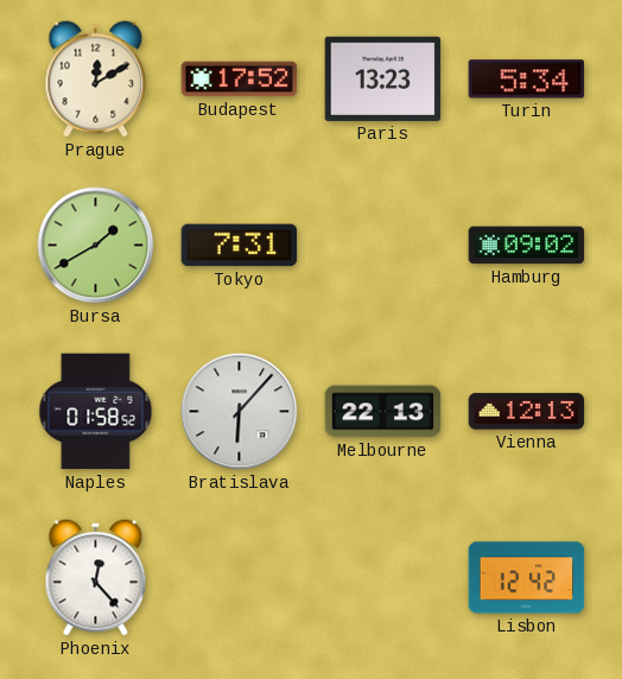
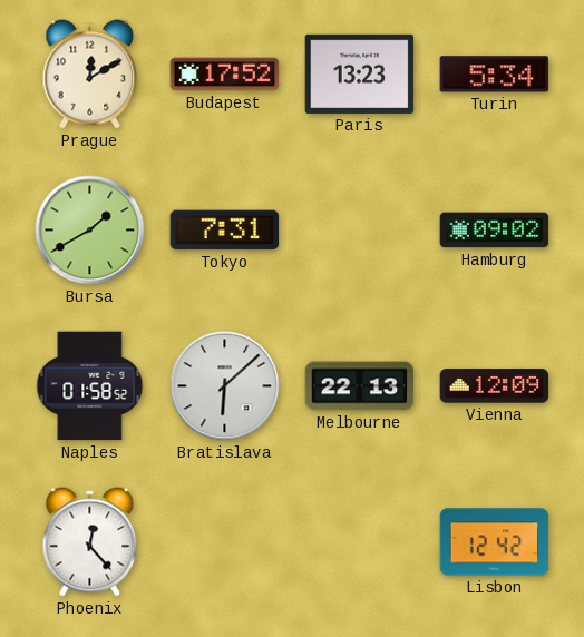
Bratislava: 6:07 -> 6:08
Vienna: 12:13 -> 12:09
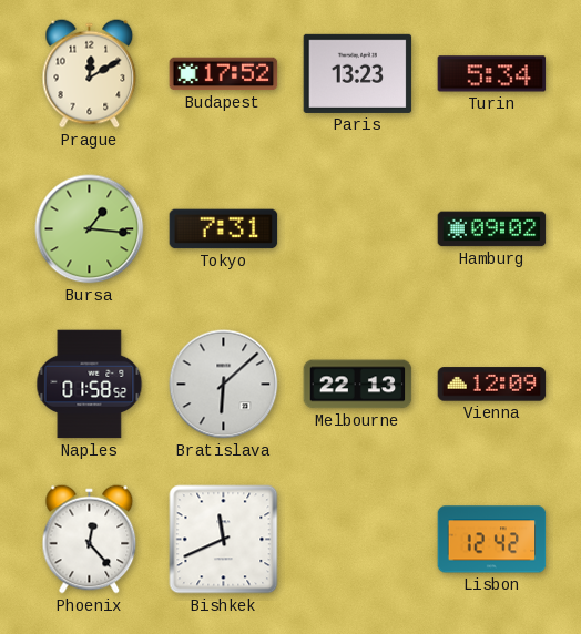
Bursa: 1:40 -> 1:16
Bishkek: none -> 11:41
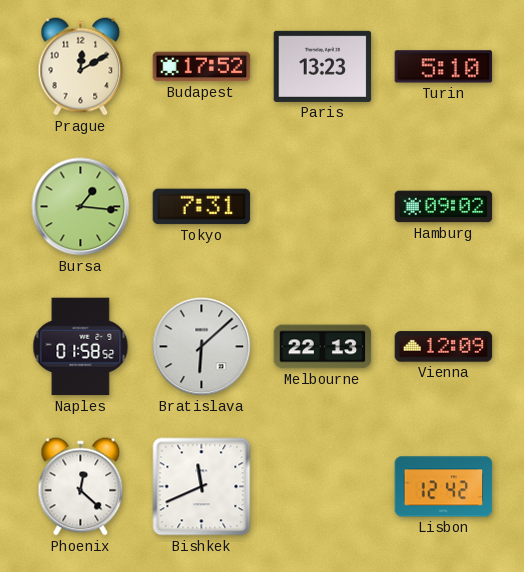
Turin: 5:34 -> 5:10
Phoenix: 12:23 -> 12:22
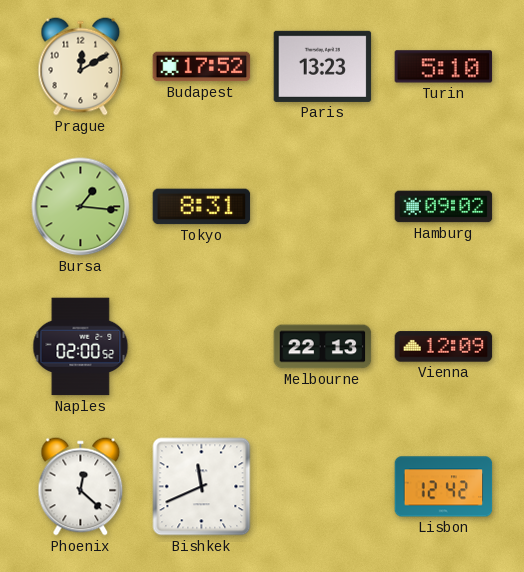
Tokyo: 7:31 -> 8:31
Naples: 01:58 -> 02:00
Bratislava: 6:08 -> none
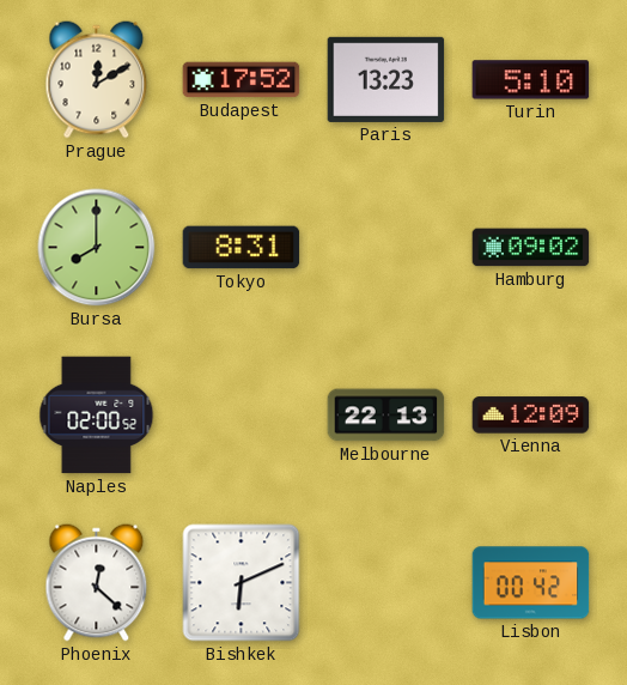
Bursa: 1:16 -> 8:00
Bishkek: 11:41 -> 6:11
Lisbon: 12:42 -> 00:42
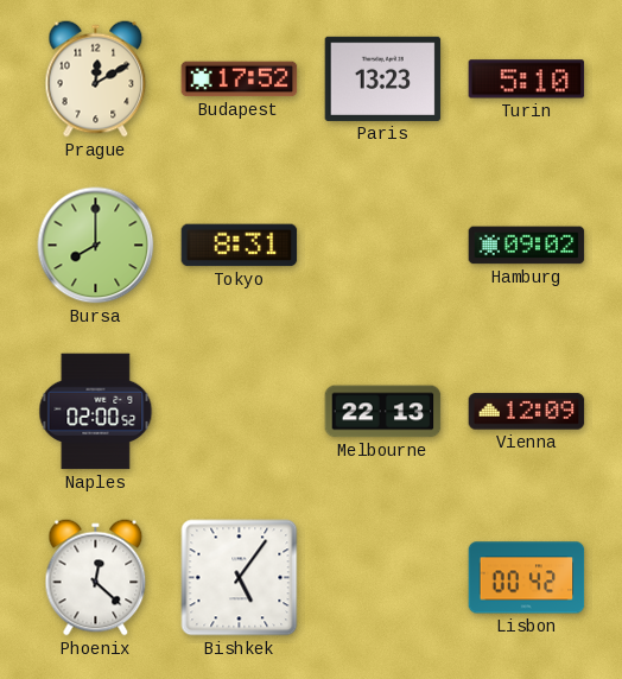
Bishkek: 6:11 -> 5:06
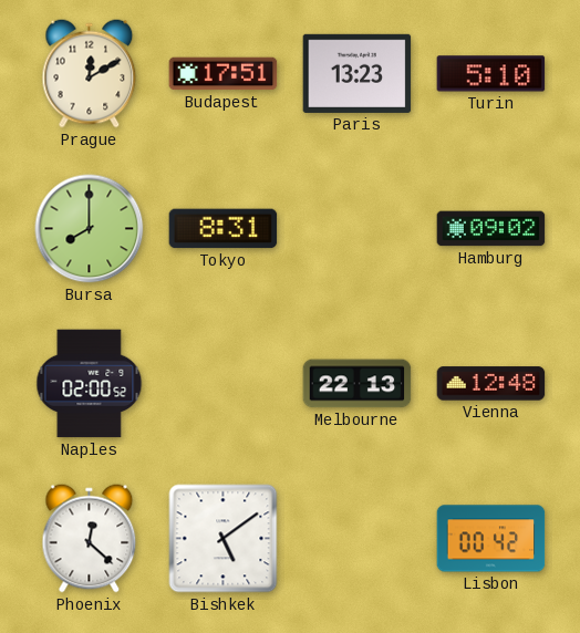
Budapest: 17:52 -> 17:51
Vienna: 12:09 -> 12:48
Bishkek: 5:06 -> 5:09
